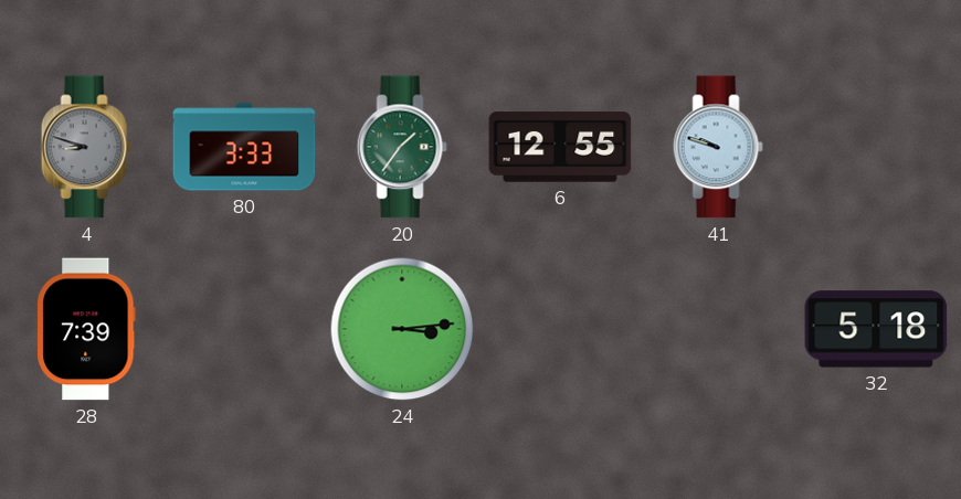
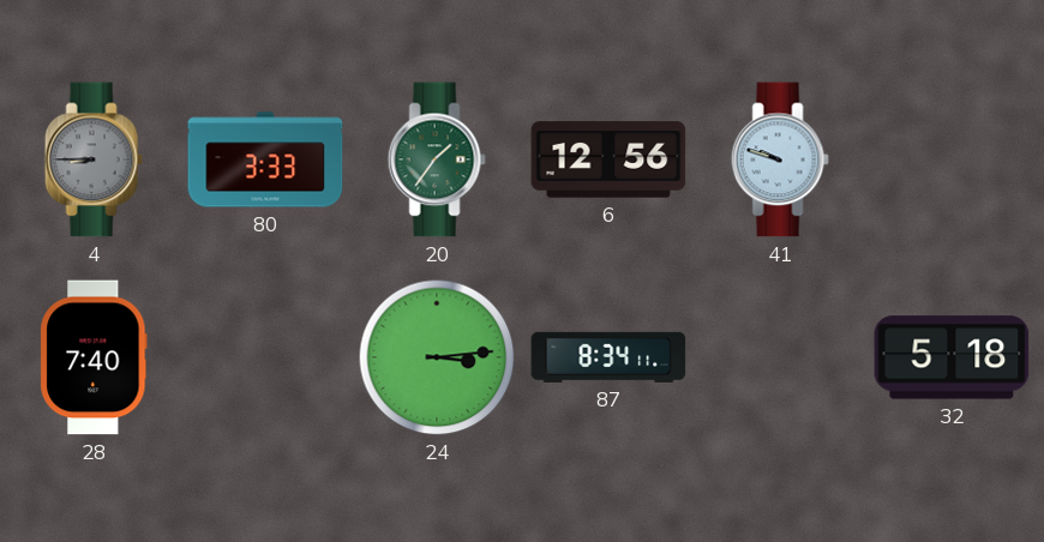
4: 8:48 -> 8:45
6: 12:55 -> 12:56
28: 7:39 -> 7:40
87: none -> 8:34
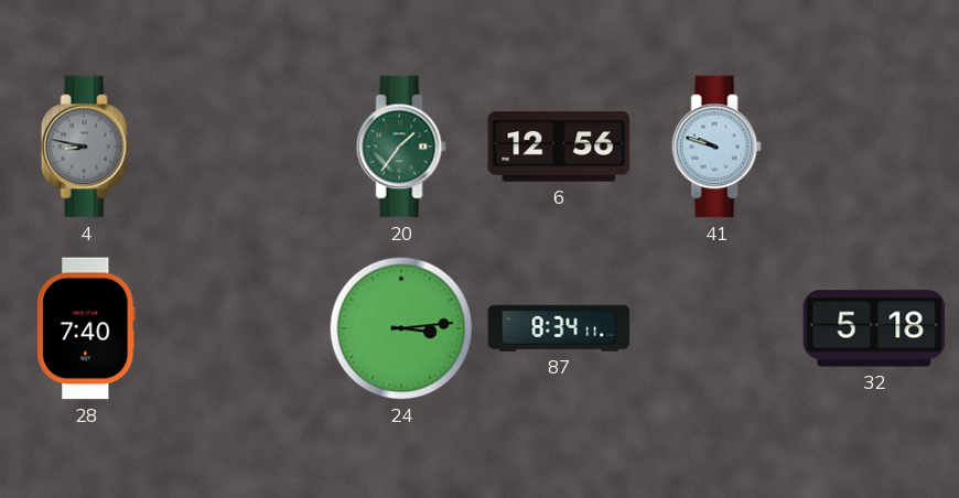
4: 8:45 -> 8:47
80: 3:33 -> none
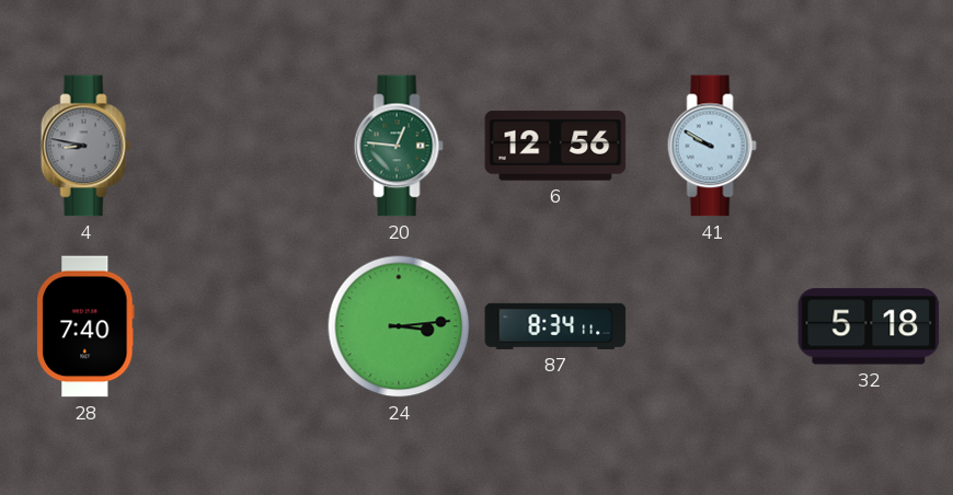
20: 1:36 -> 12:46
41: 9:48 -> 9:50
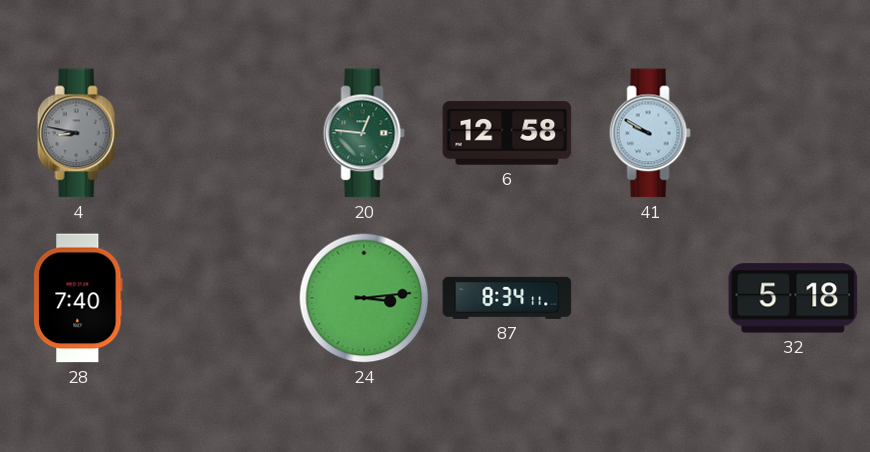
6: 12:56 -> 12:58
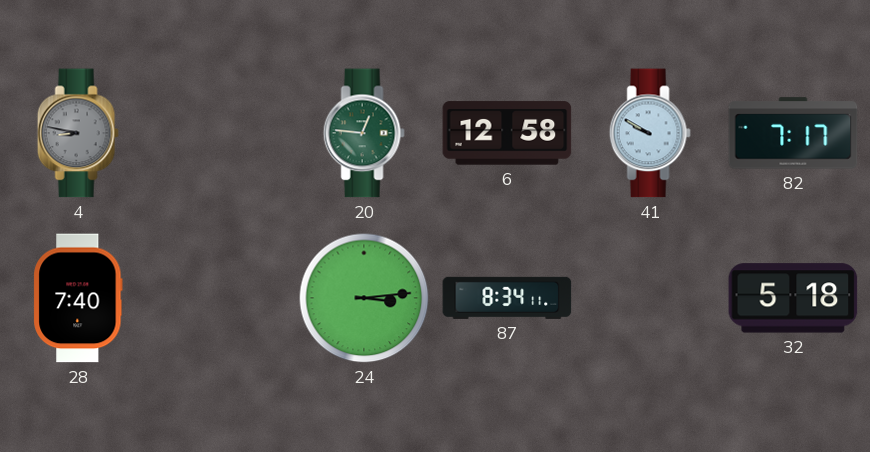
82: none -> 7:17
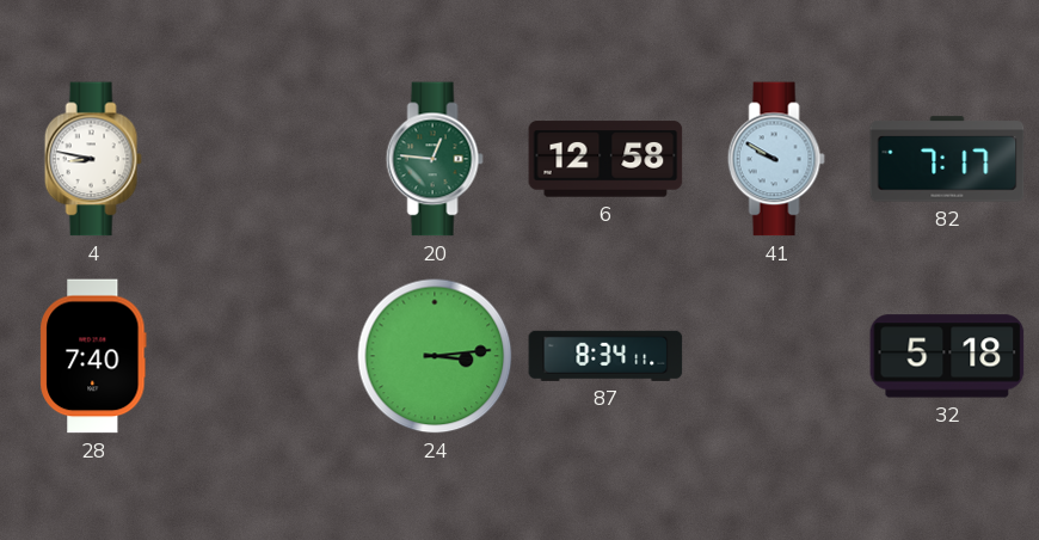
4 dial: grey -> white
